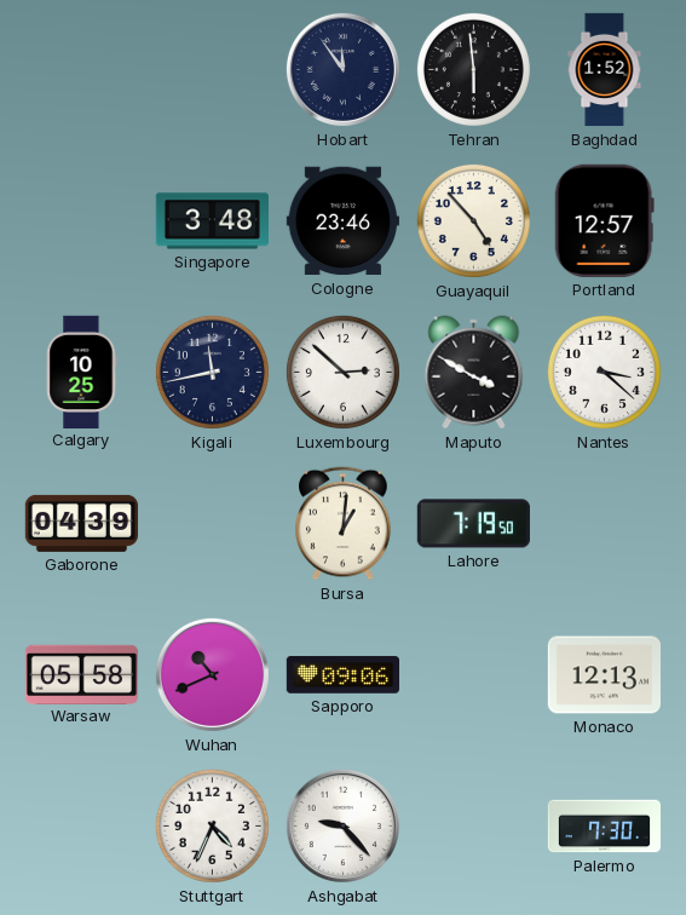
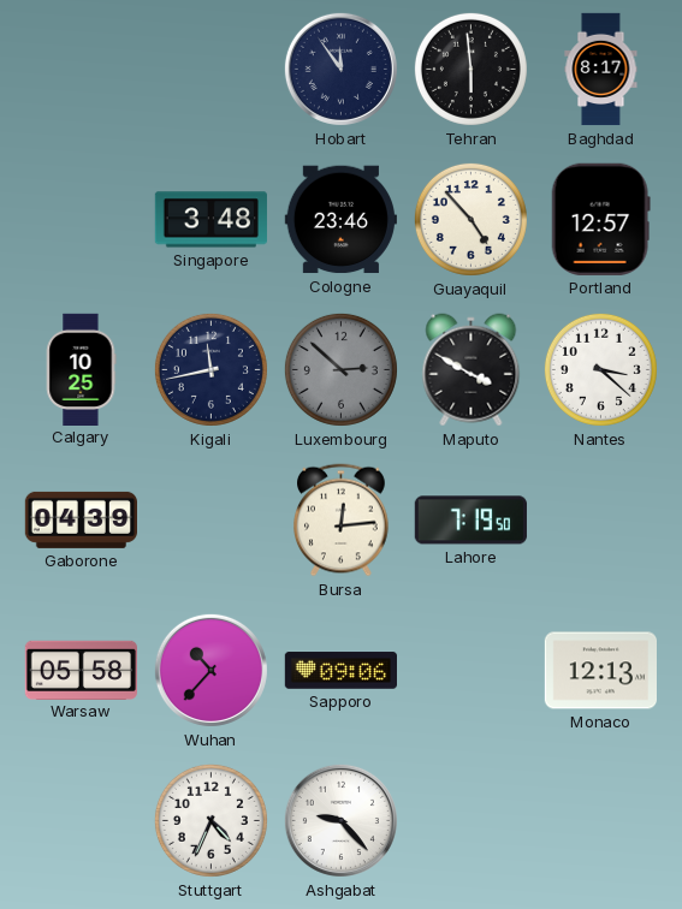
Baghdad: 1:52 -> 8:17
Luxembourg dial: white -> grey
Bursa: 1:01 -> 12:14
Wuhan: 10:41 -> 10:37
Palermo: 7:30 -> none
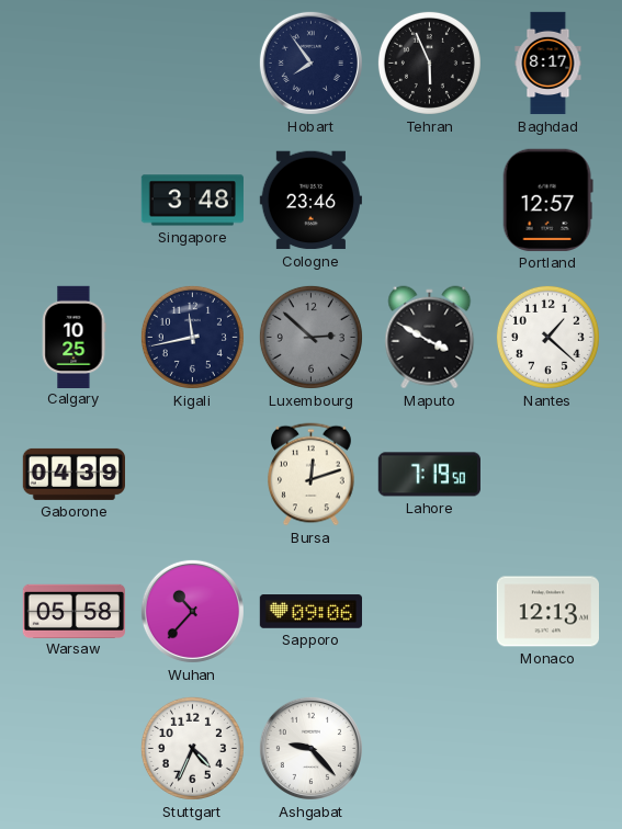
Hobart: 11:54 -> 7:54
Tehran: 5:59 -> 5:56
Guayaquil: 4:53 -> none
Nantes: 3:22 -> 1:22
Bursa: 12:14 -> 12:12
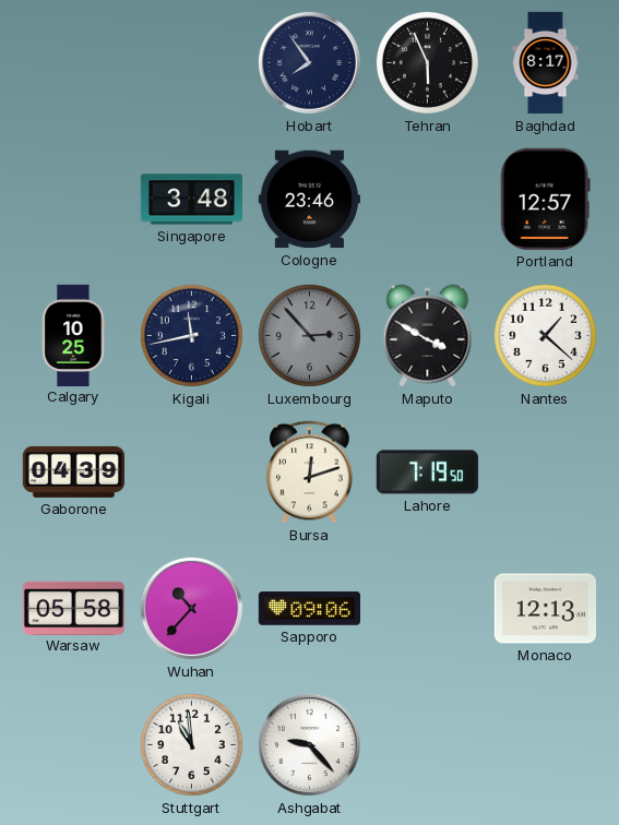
Luxembourg: 2:52 -> 2:53
Stuttgart: 4:34 -> 10:59
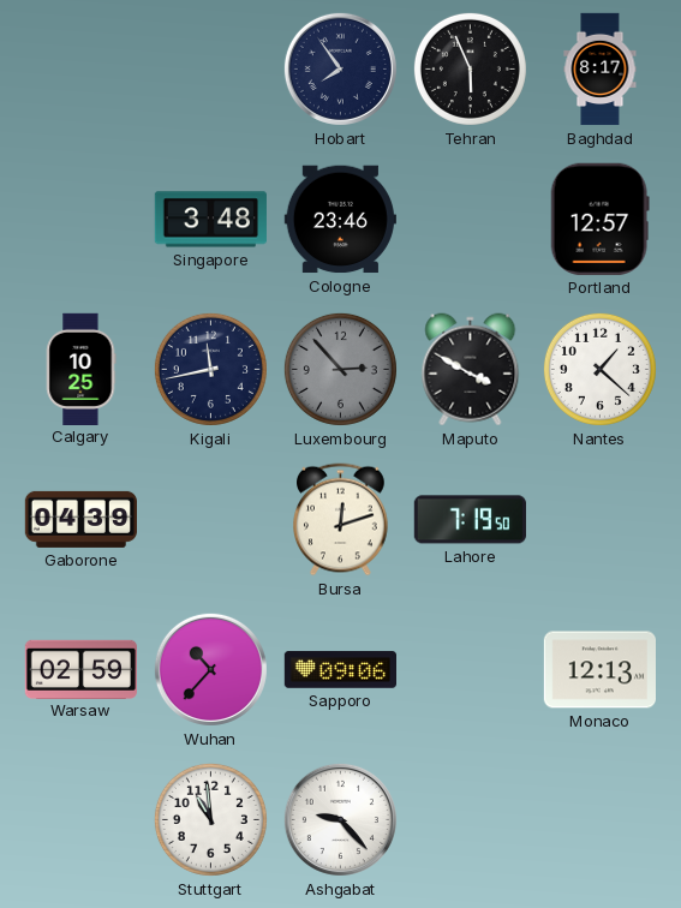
Warsaw: 05:58 -> 02:59
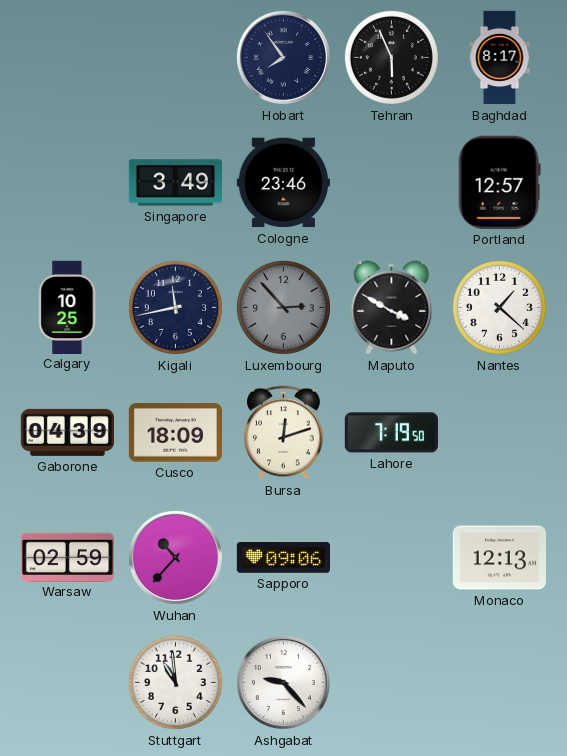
Singapore: 3:48 -> 3:49
Cusco: none -> 18:09
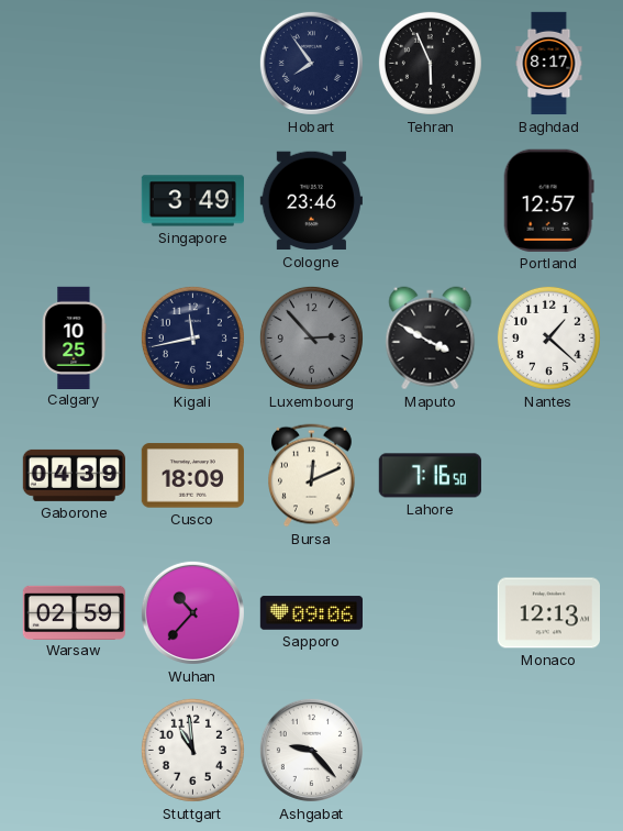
Bursa: 12:12 -> 12:11
Lahore: 7:19 -> 7:16
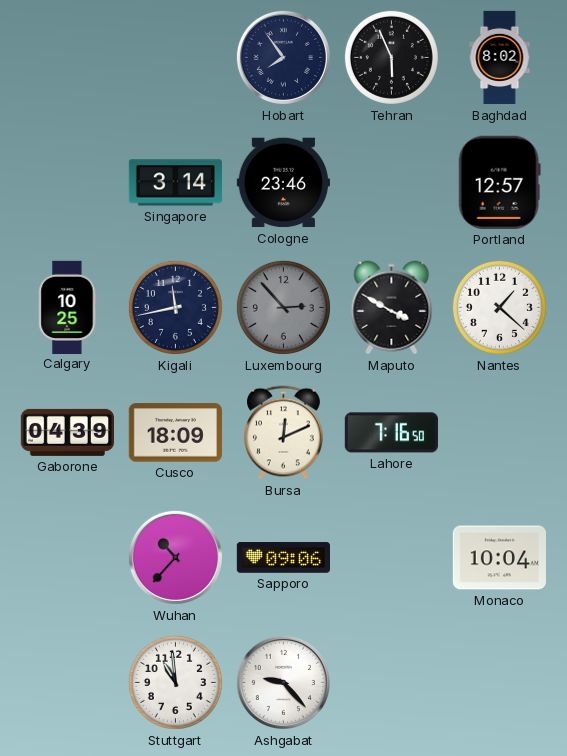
Baghdad: 8:17 -> 8:02
Singapore: 3:49 -> 3:14
Warsaw: 02:59 -> none
Monaco: 12:13 -> 10:04
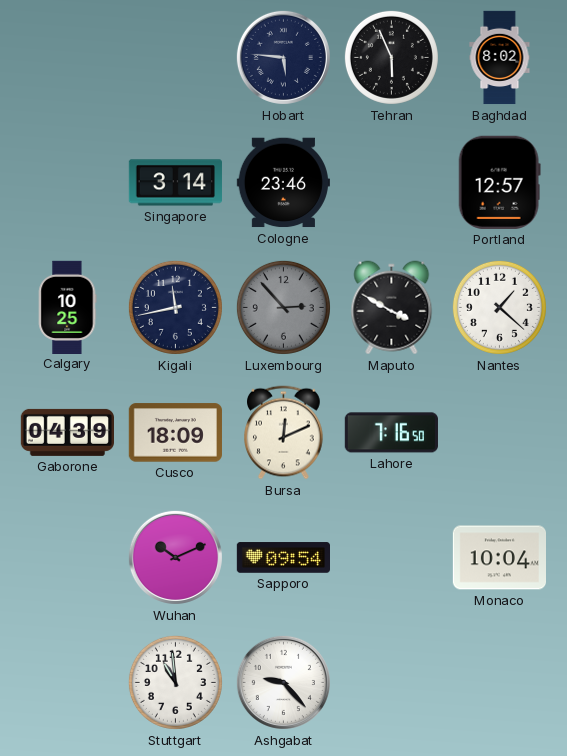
Hobart: 7:54 -> 5:46
Wuhan: 10:37 -> 10:11
Sapporo: 09:06 -> 09:54
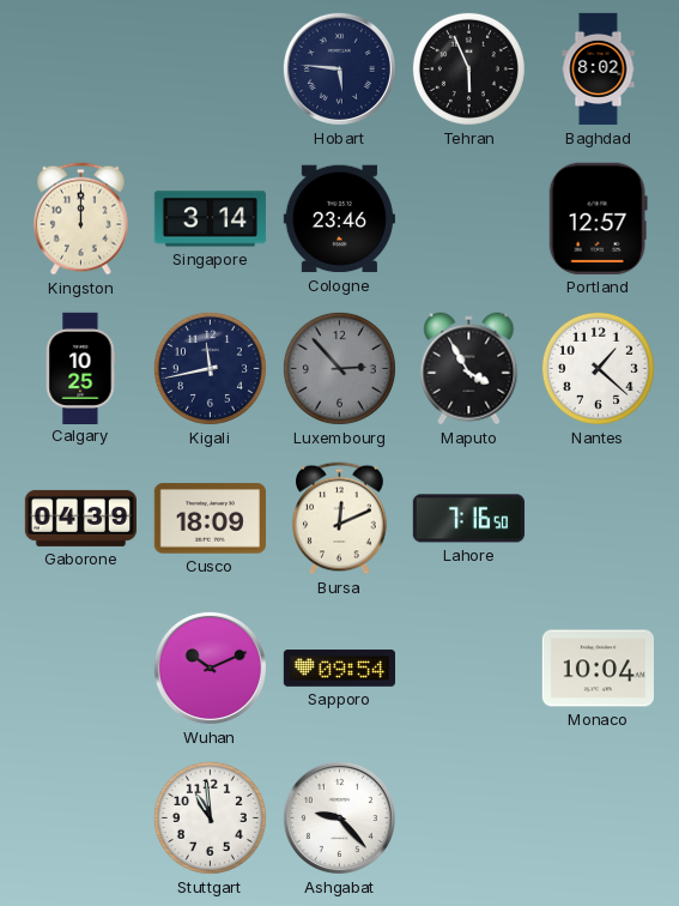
Kingston: none -> 12:00
Maputo: 3:50 -> 3:55
